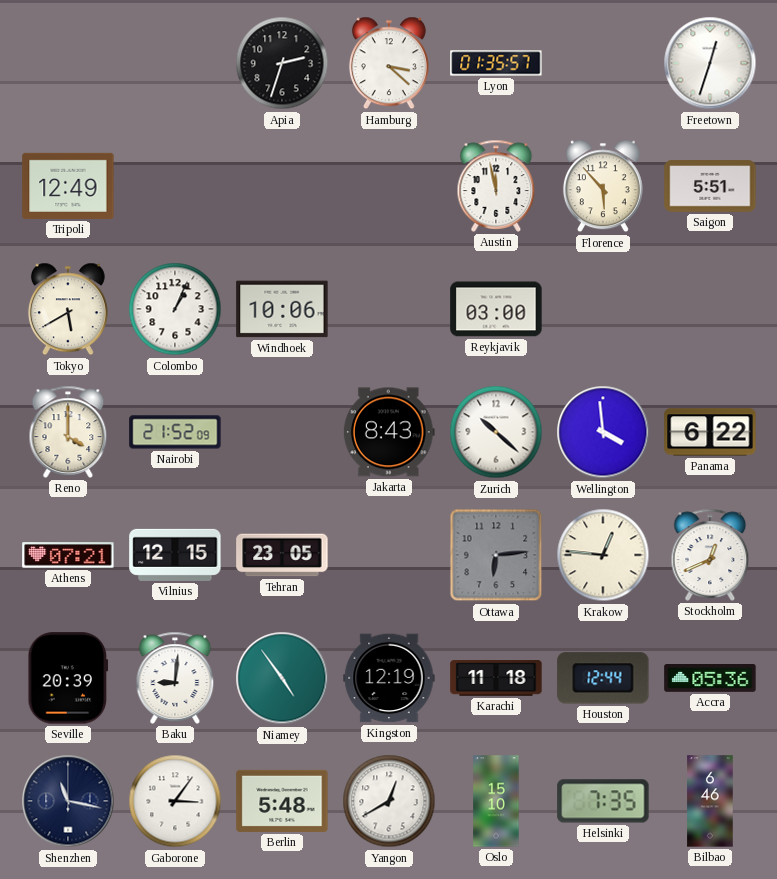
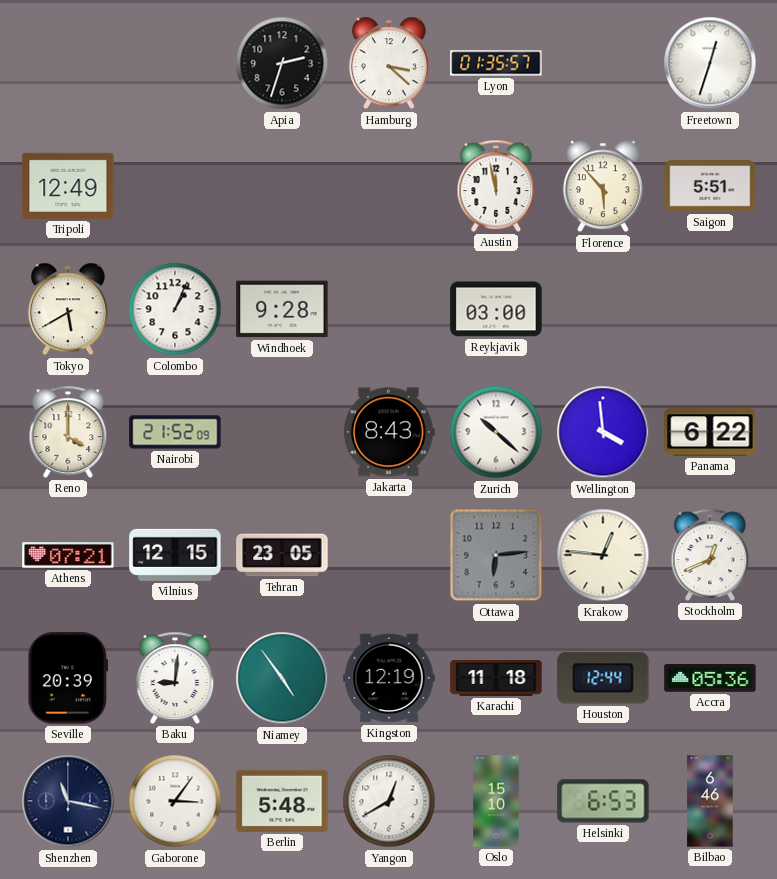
Windhoek: 10:06 -> 9:28
Helsinki: 7:35 -> 6:53
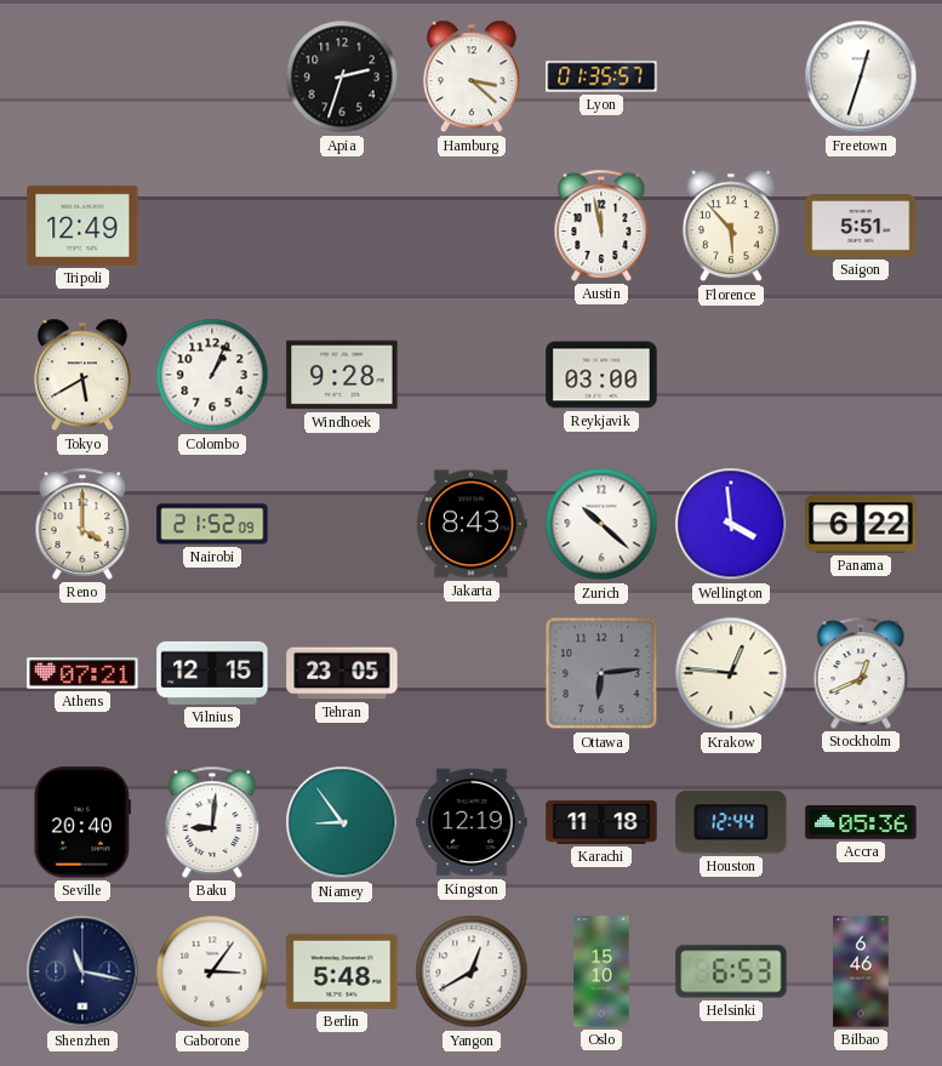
Seville: 20:39 -> 20:40
Niamey: 4:54 -> 8:54
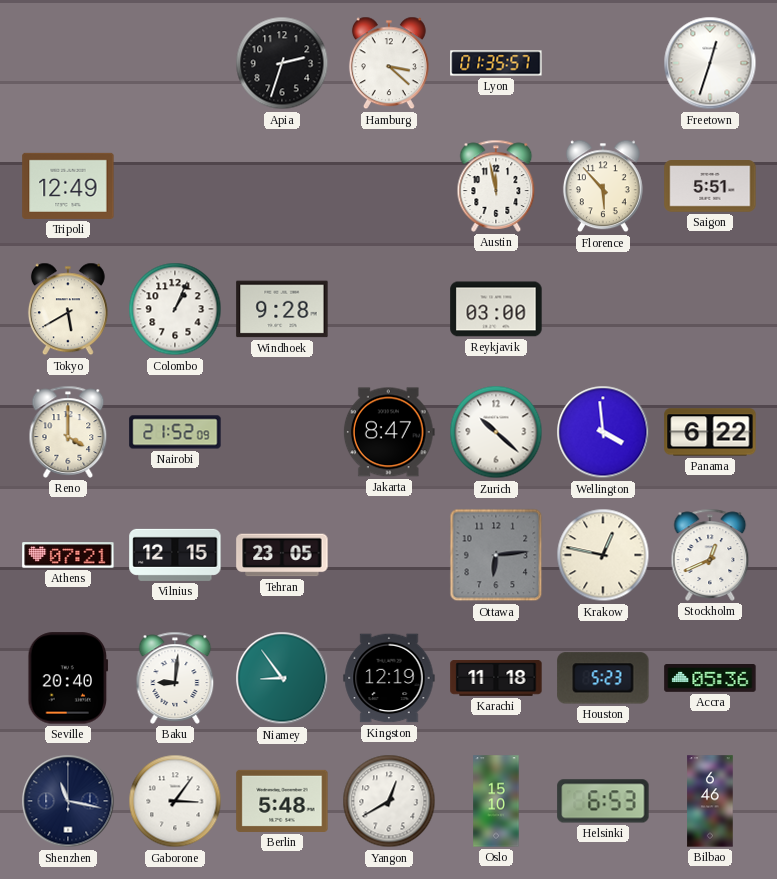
Jakarta: 8:43 -> 8:47
Krakow: 12:46 -> 12:47
Houston: 12:44 -> 5:23
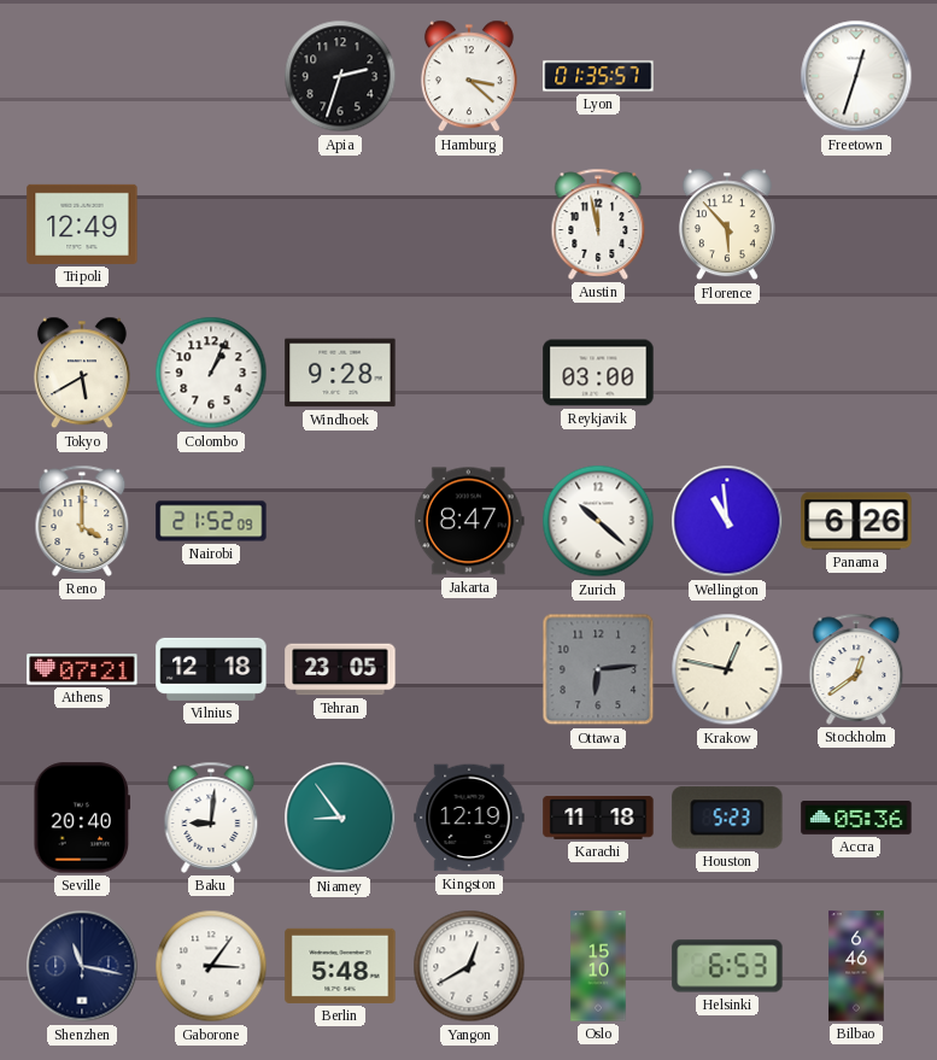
Saigon: 5:51 -> none
Wellington: 3:59 -> 10:59
Panama: 6:22 -> 6:26
Vilnius: 12:15 -> 12:18
Stockholm: 12:41 -> 12:39
